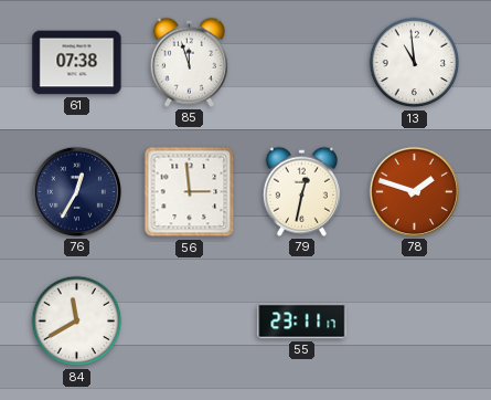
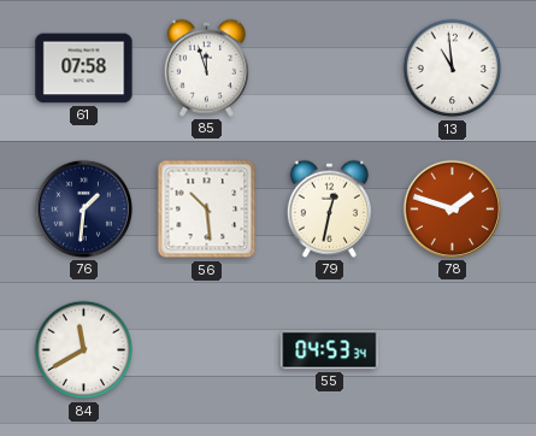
61: 07:38 -> 07:58
76: 12:35 -> 1:31
56: 2:59 -> 10:29
55: 23:11 -> 04:53
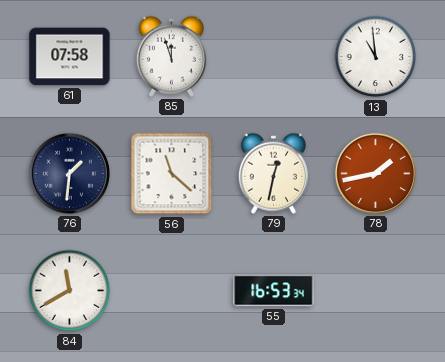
56: 10:29 -> 11:22
78: 1:48 -> 1:43
55: 04:53 -> 16:53
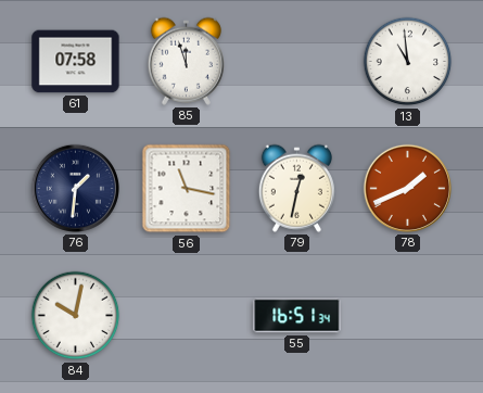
56: 11:22 -> 11:17
78: 1:43 -> 1:41
84: 11:40 -> 10:02
55: 16:53 -> 16:51
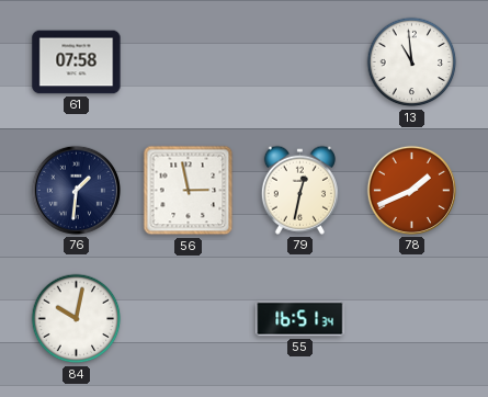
85: 11:57 -> none
56: 11:17 -> 2:58
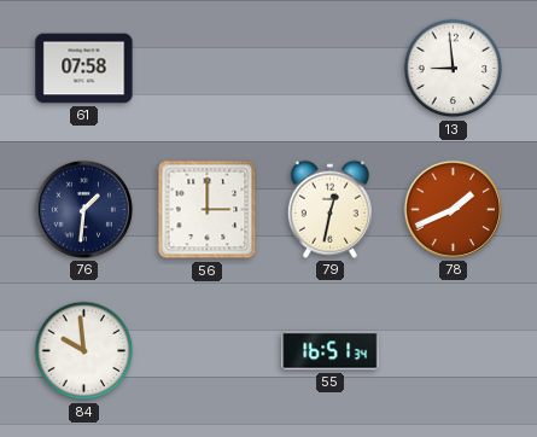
13: 10:59 -> 8:59
56: 2:58 -> 3:00
84: 10:02 -> 9:59
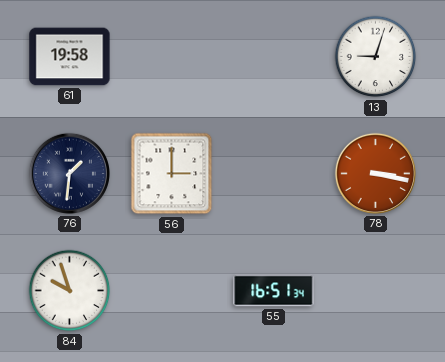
61: 07:58 -> 19:58
13: 8:59 -> 9:03
79: 12:32 -> none
78: 1:41 -> 3:17
84: 9:59 -> 9:57
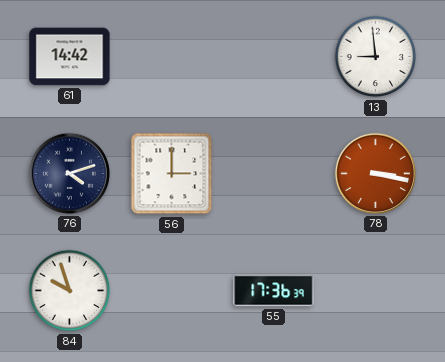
61: 19:58 -> 14:42
13: 9:03 -> 8:59
76: 1:31 -> 4:12
55: 16:51 -> 17:36
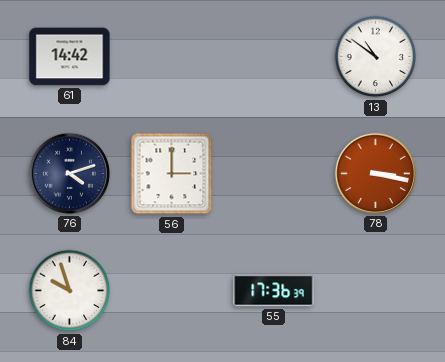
13: 8:59 -> 10:51
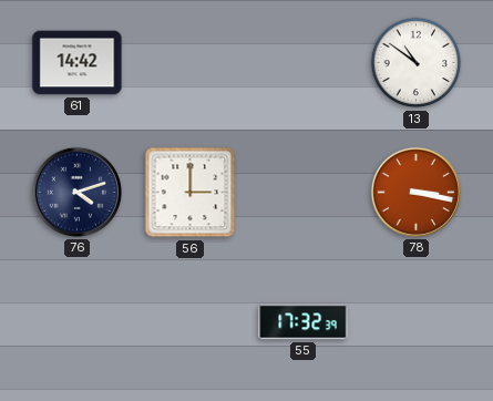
84: 9:57 -> none
55: 17:36 -> 17:32
